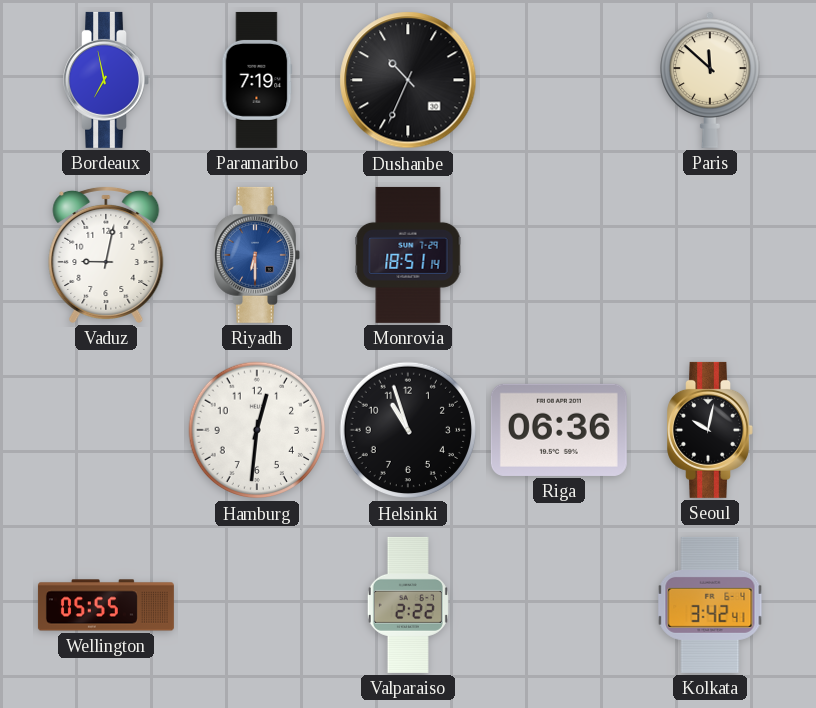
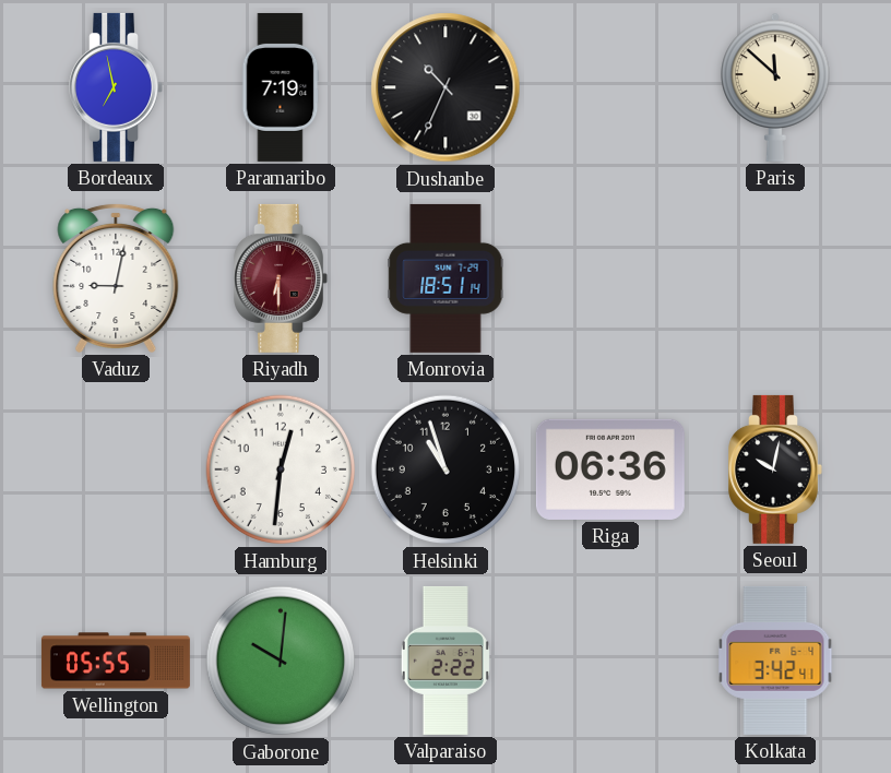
Riyadh dial: blue -> burgundy
Gaborone: none -> 10:01
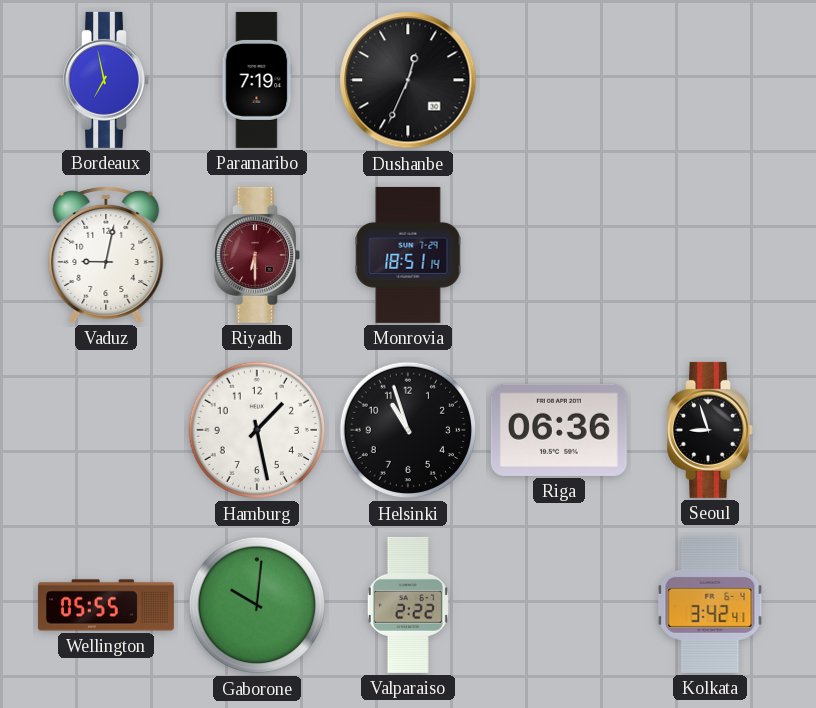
Dushanbe: 10:34 -> 12:34
Paris: 11:52 -> none
Hamburg: 12:31 -> 1:28
Seoul: 10:02 -> 8:57
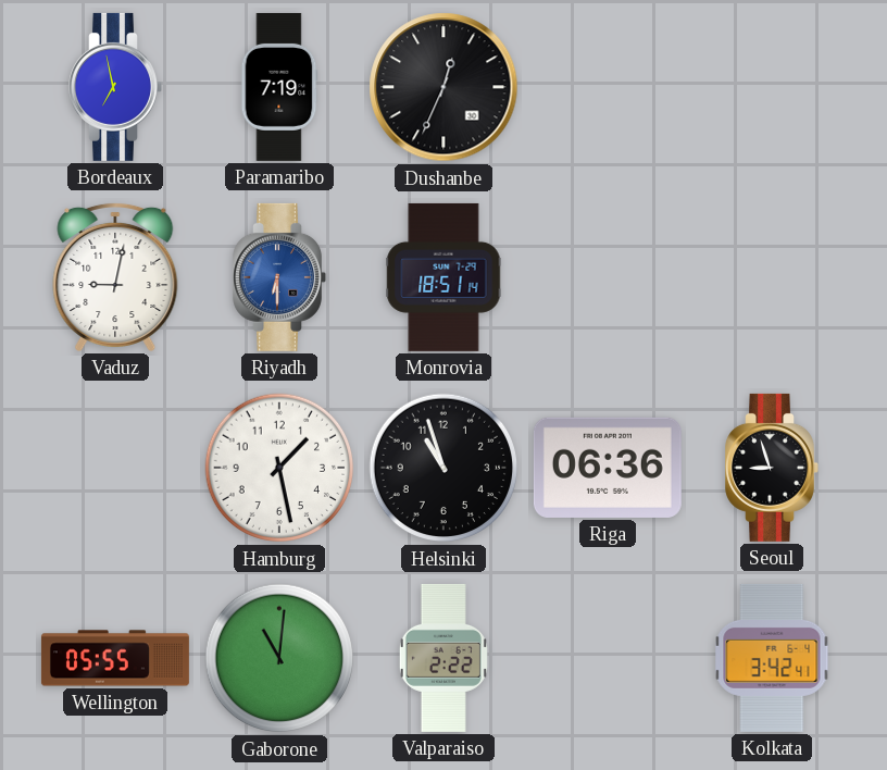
Riyadh dial: burgundy -> blue
Gaborone: 10:01 -> 11:01
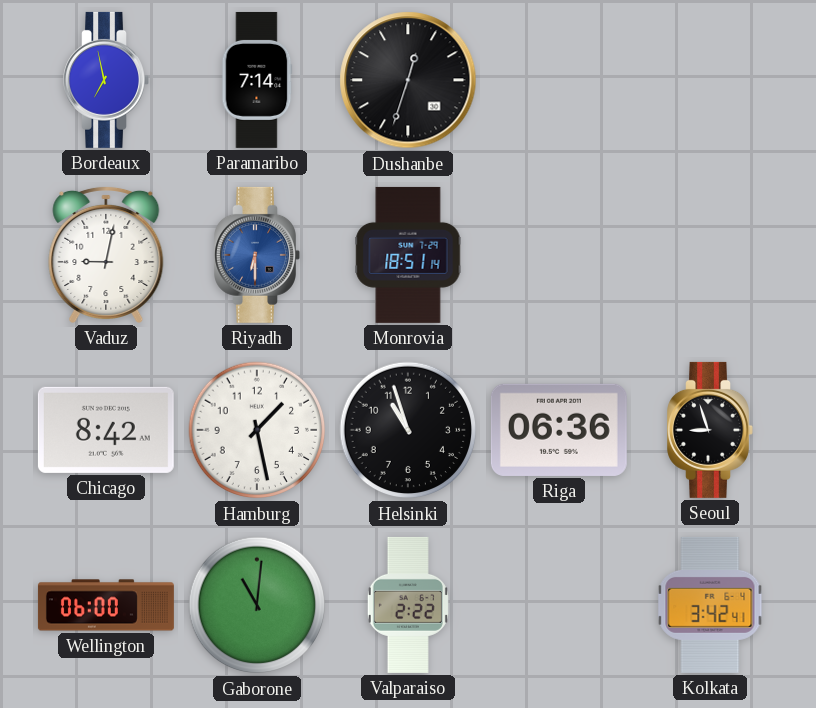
Paramaribo: 7:19 -> 7:14
Dushanbe: 12:34 -> 12:33
Chicago: none -> 8:42
Wellington: 05:55 -> 06:00
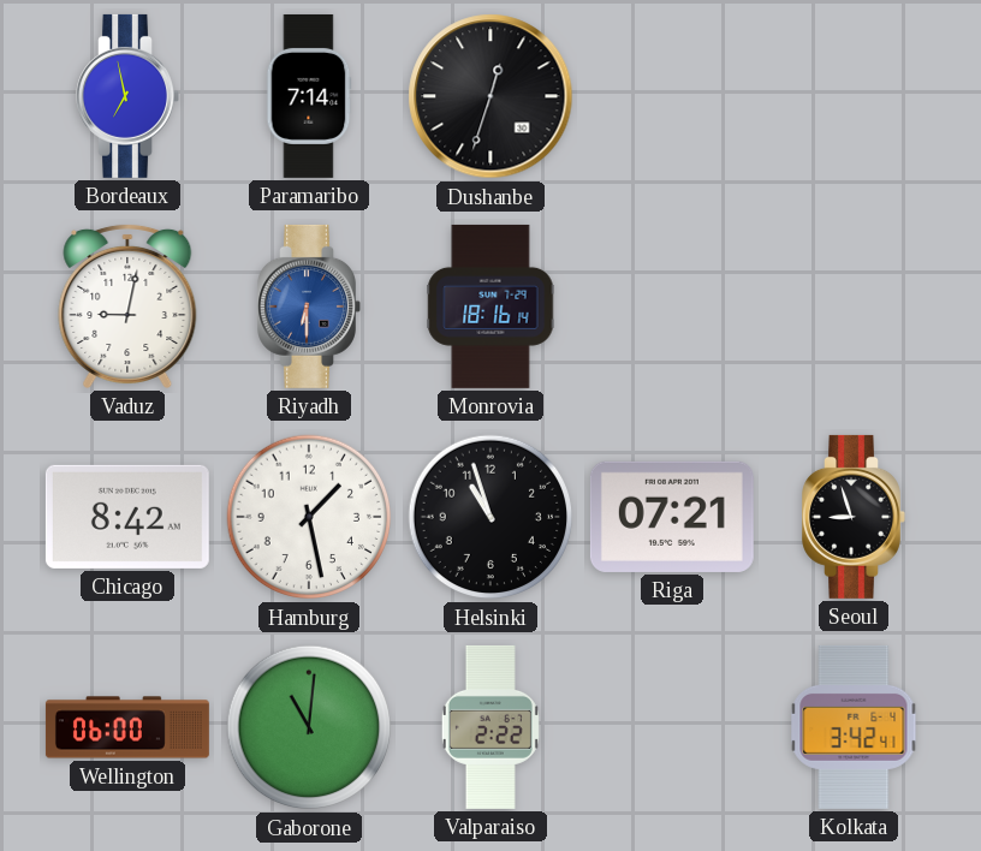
Monrovia: 18:51 -> 18:16
Riga: 06:36 -> 07:21
